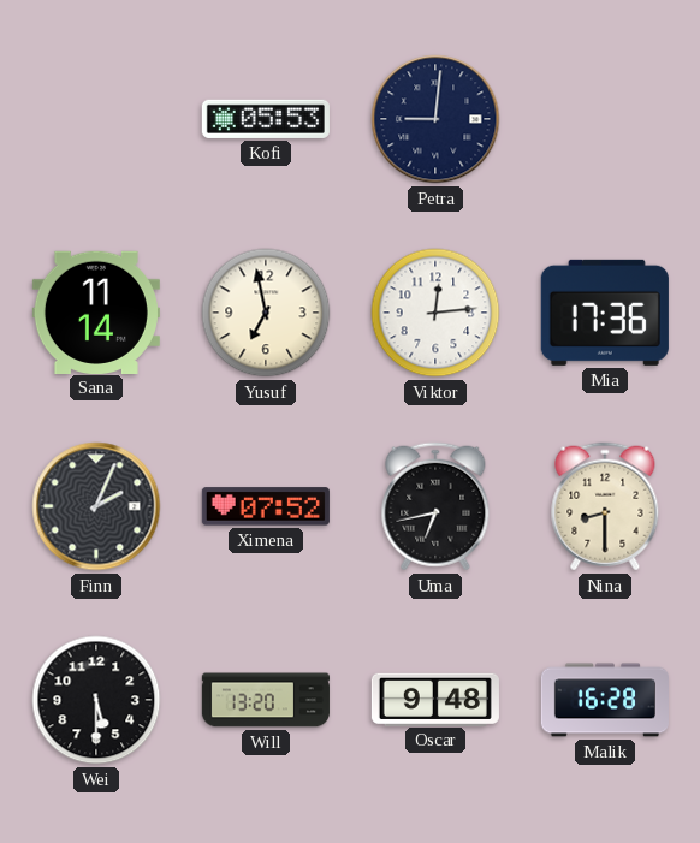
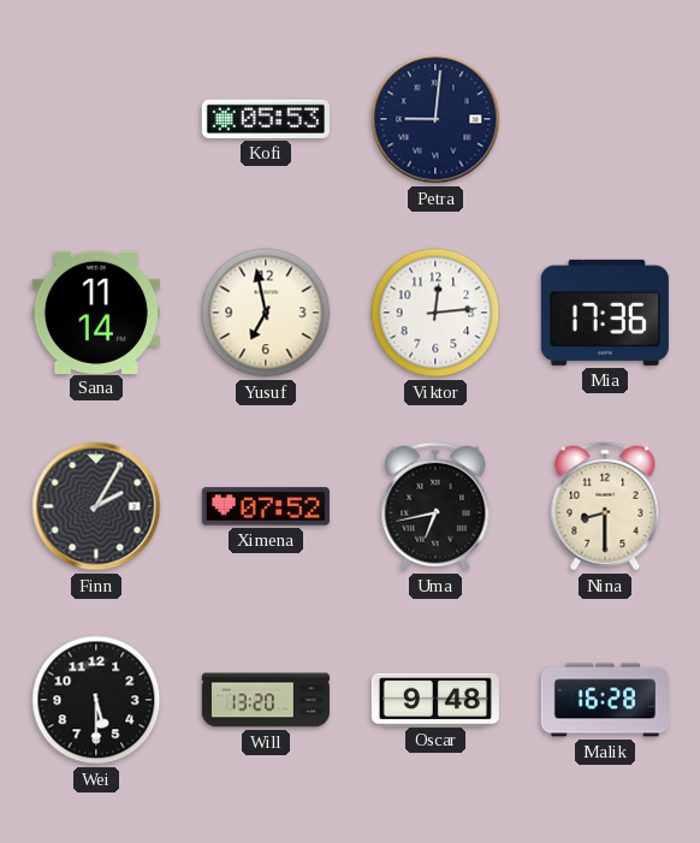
Finn: 2:04 -> 2:05
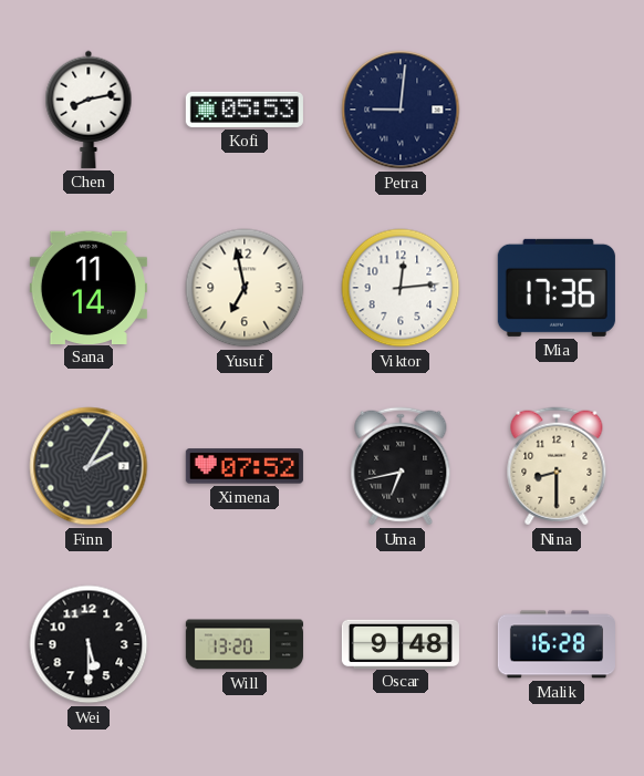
Chen: none -> 8:13
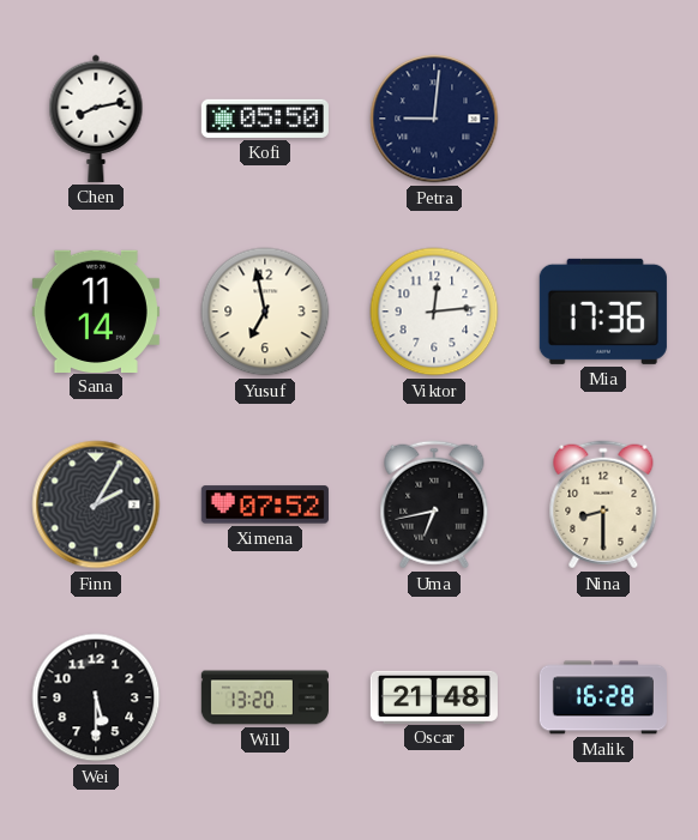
Kofi: 05:53 -> 05:50
Oscar: 9:48 -> 21:48
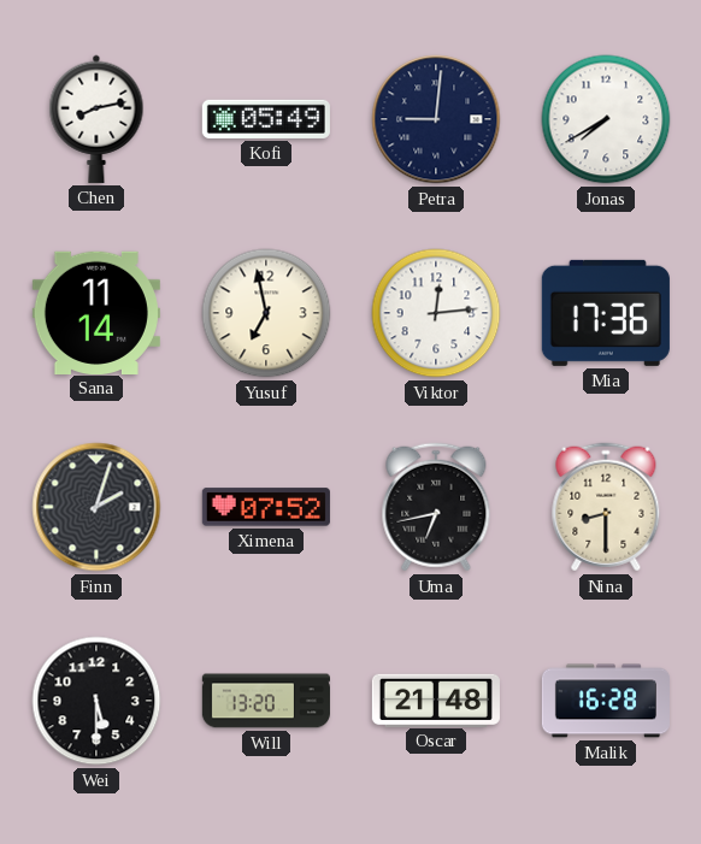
Kofi: 05:50 -> 05:49
Jonas: none -> 7:40
Finn: 2:05 -> 2:03
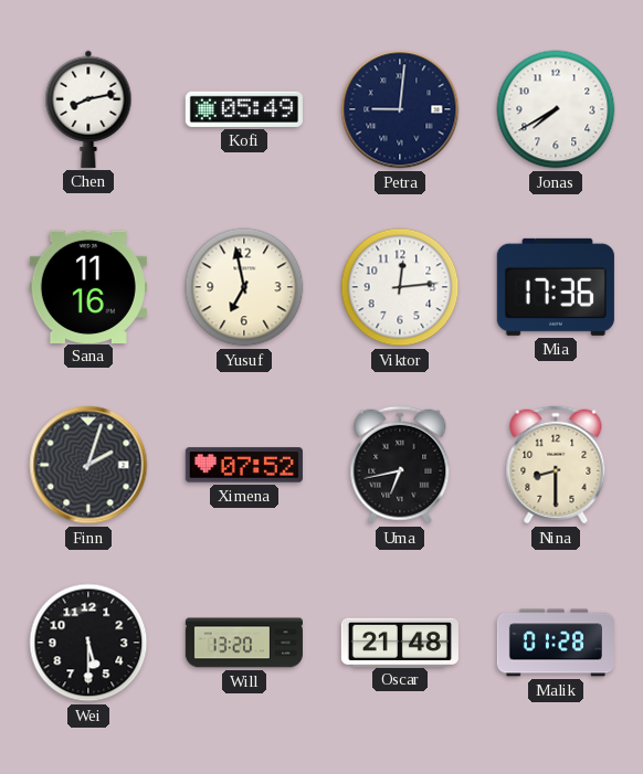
Sana: 11:14 -> 11:16
Malik: 16:28 -> 01:28
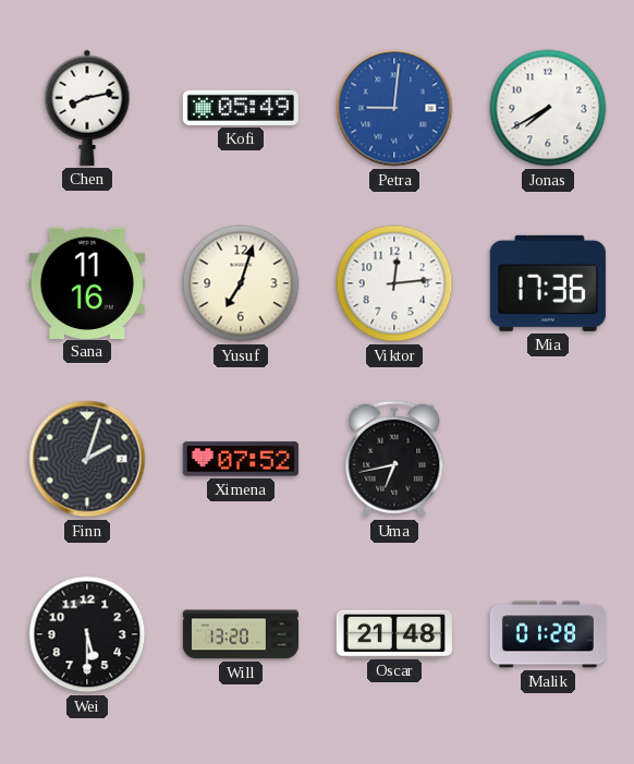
Petra dial: navy -> blue
Yusuf: 6:58 -> 7:03
Nina: 8:30 -> none
